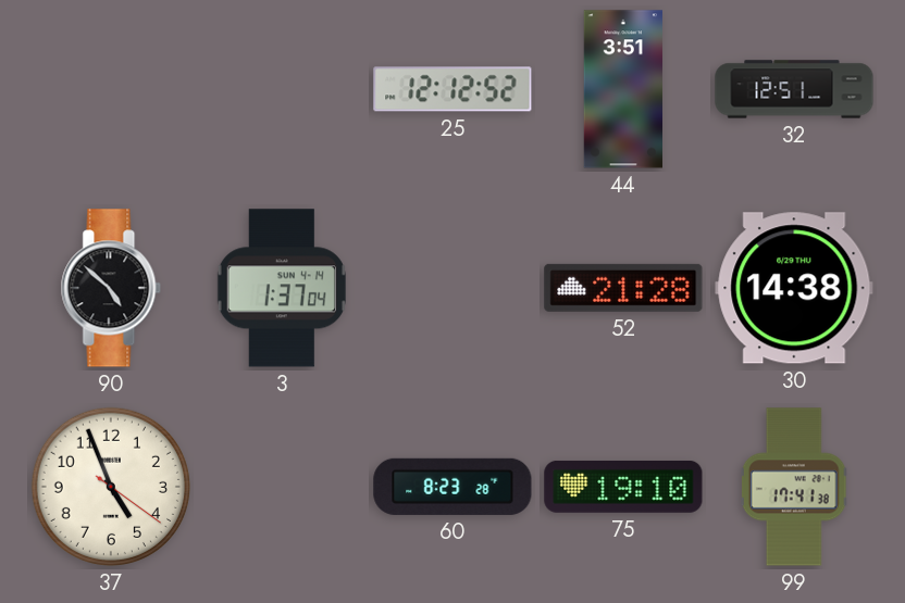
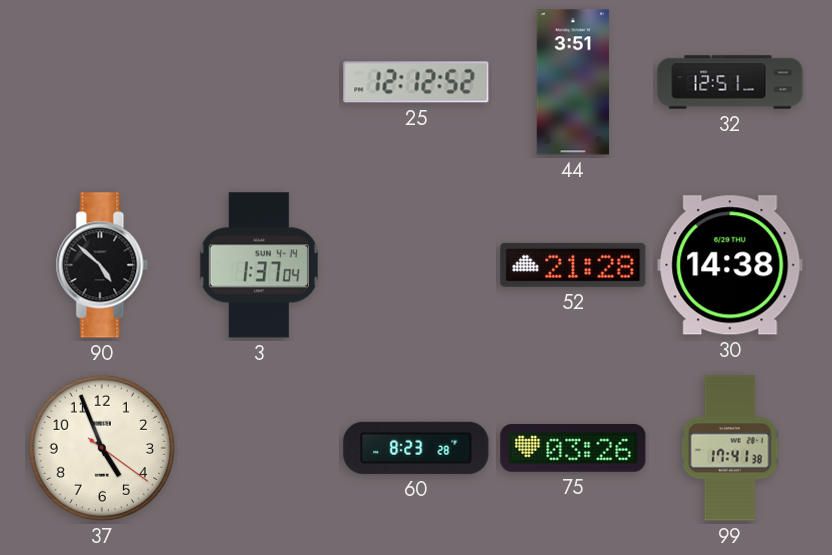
75: 19:10 -> 03:26
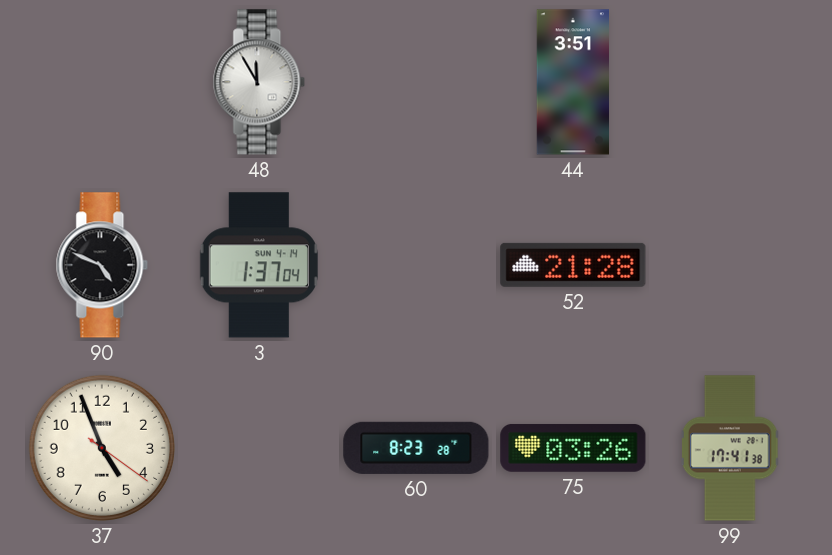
48: none -> 11:55
25: 12:12 -> none
32: 12:51 -> none
90: 4:52 -> 4:49
30: 14:38 -> none
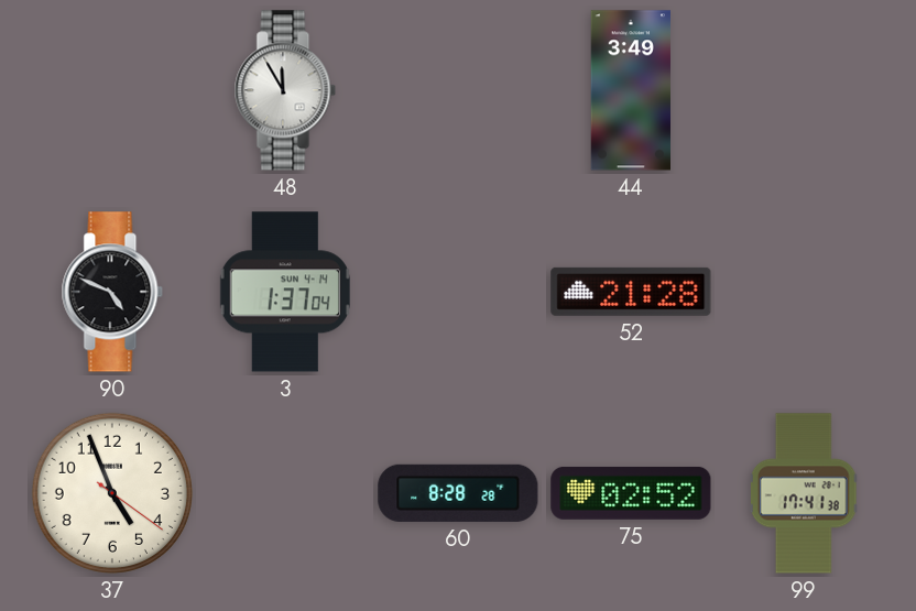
44: 3:51 -> 3:49
60: 8:23 -> 8:28
75: 03:26 -> 02:52
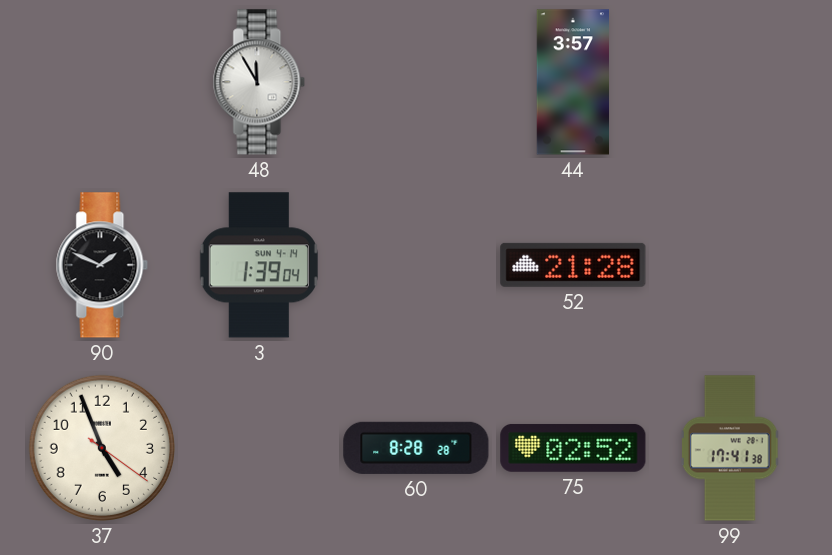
44: 3:49 -> 3:57
90: 4:49 -> 1:49
3: 1:37 -> 1:39
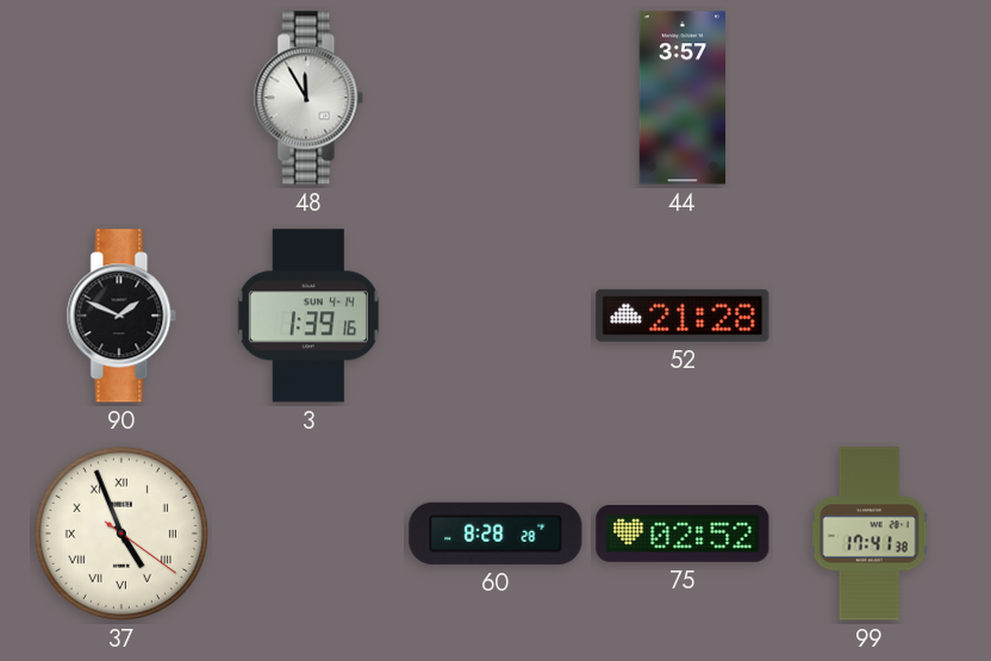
3: 1:39:04 -> 1:39:16
37 numerals: Arabic -> Roman
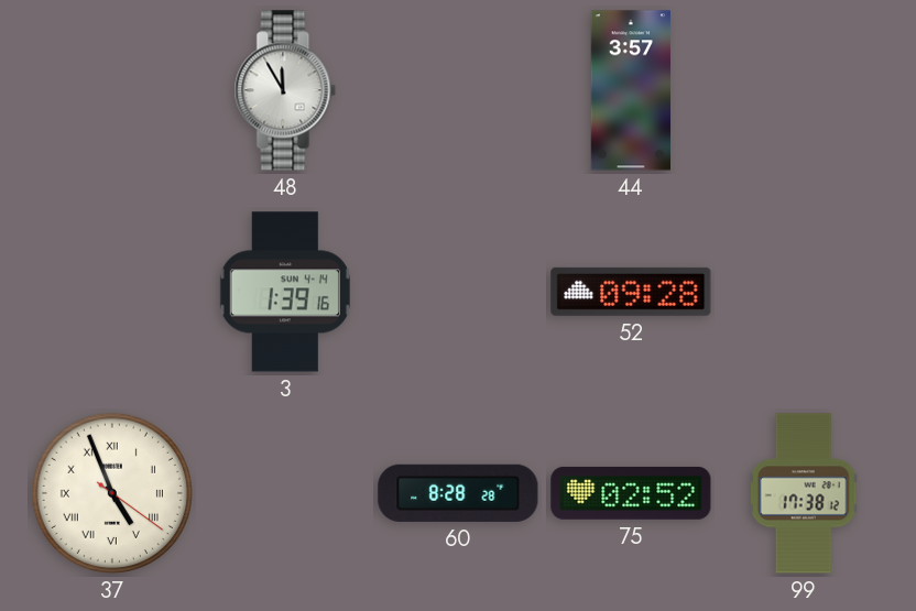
90: 1:49 -> none
52: 21:28 -> 09:28
99: 17:41 -> 17:38
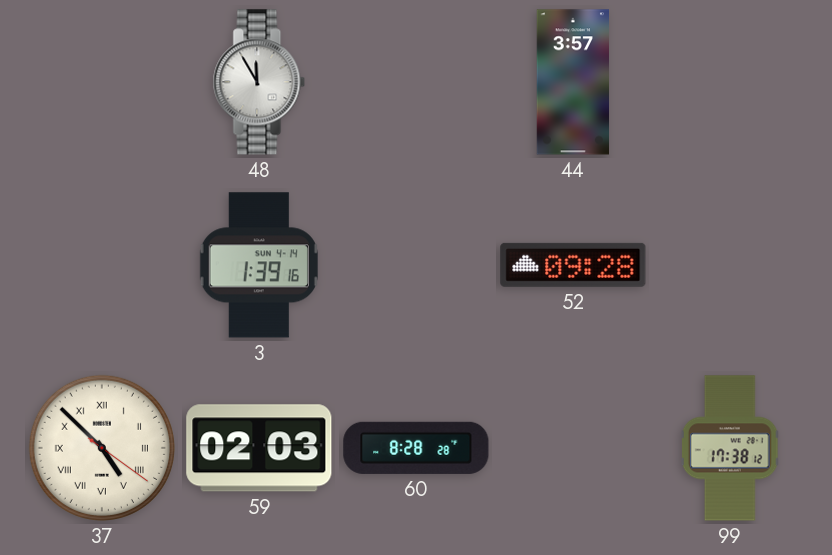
37: 4:56 -> 4:52
59: none -> 02:03
75: 02:52 -> none
